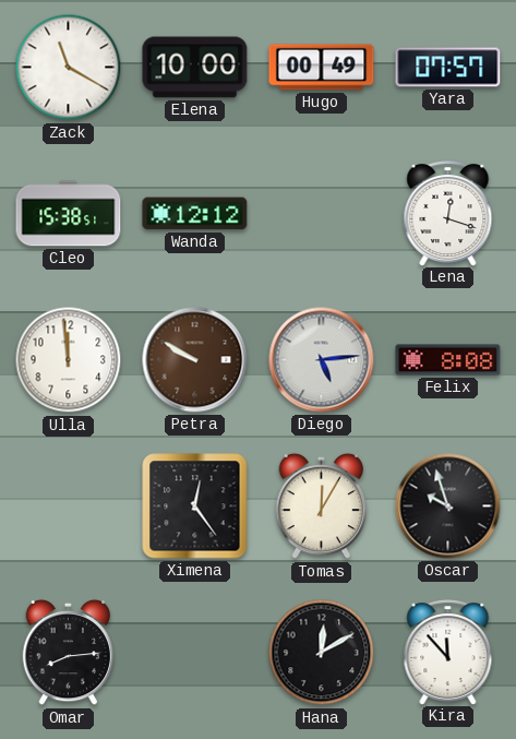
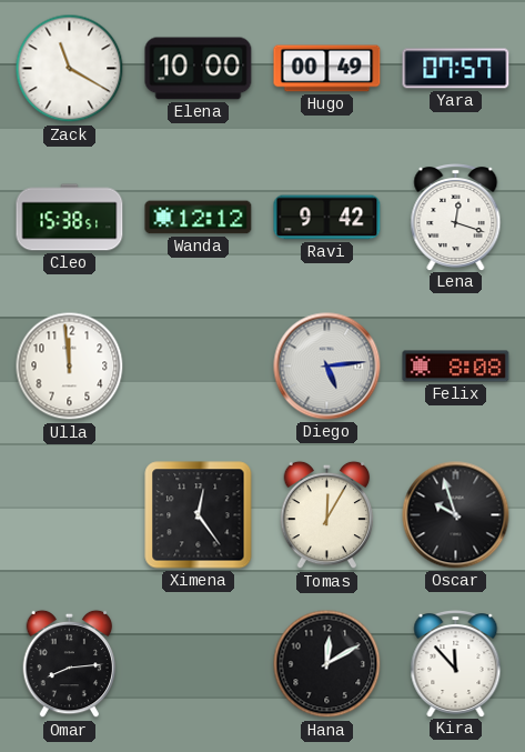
Ravi: none -> 9:42
Petra: 9:50 -> none
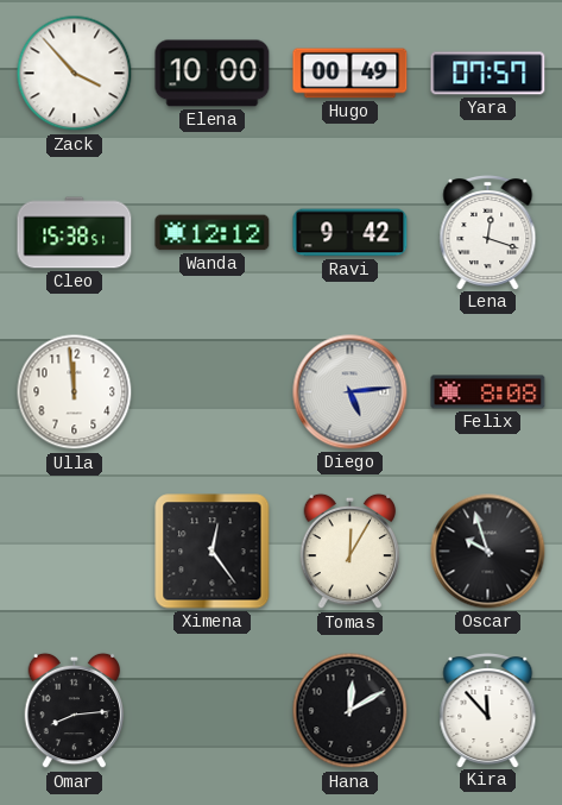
Zack: 11:20 -> 3:53
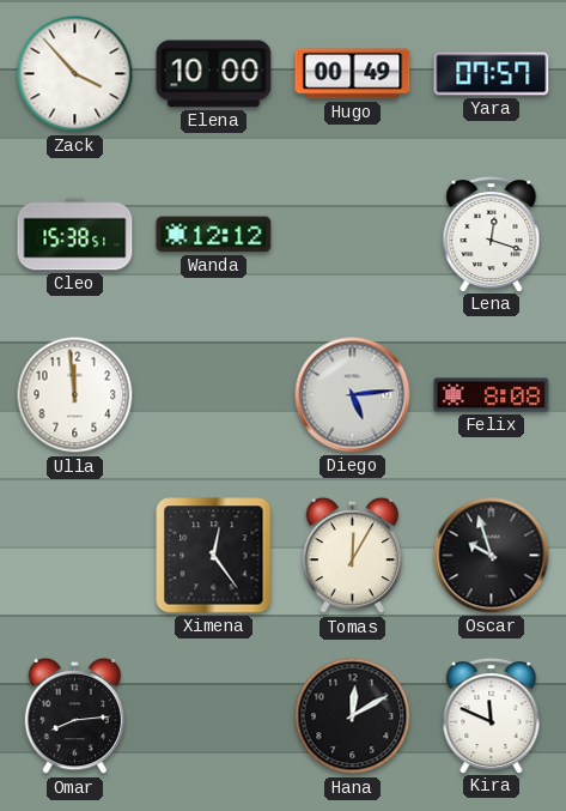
Ravi: 9:42 -> none
Kira: 11:53 -> 11:49
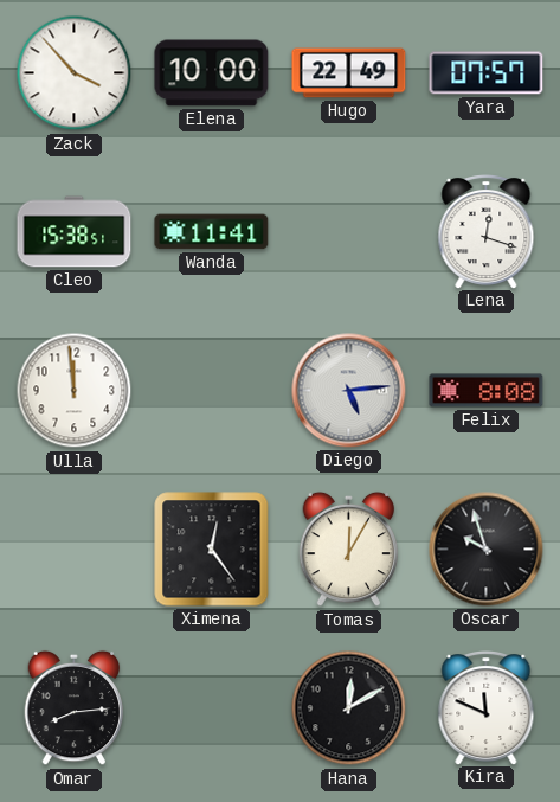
Hugo: 00:49 -> 22:49
Wanda: 12:12 -> 11:41
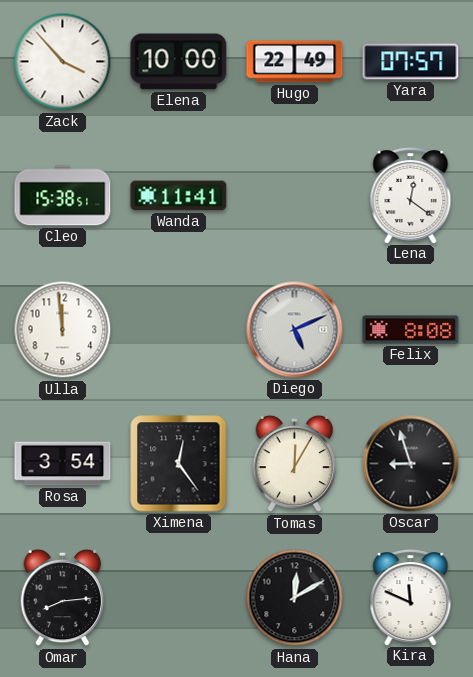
Lena: 12:18 -> 12:21
Diego: 5:14 -> 5:11
Rosa: none -> 3:54
Oscar: 9:57 -> 8:57
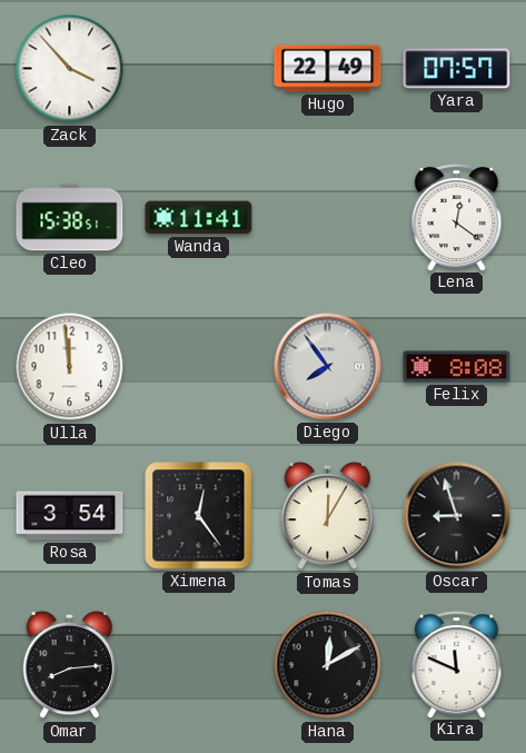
Elena: 10:00 -> none
Diego: 5:11 -> 7:54
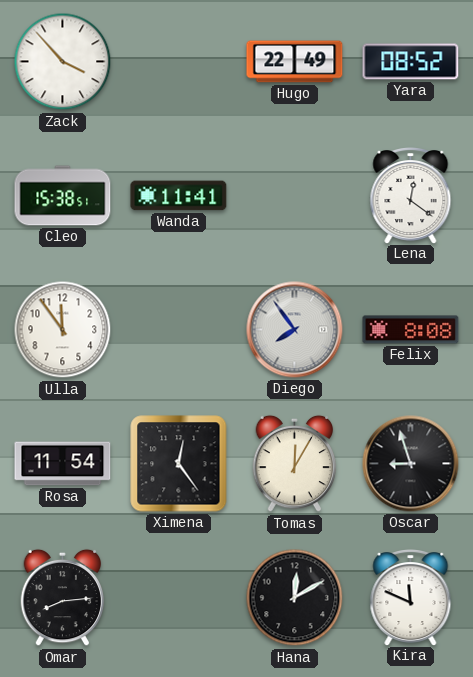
Yara: 07:57 -> 08:52
Ulla: 11:59 -> 11:54
Rosa: 3:54 -> 11:54
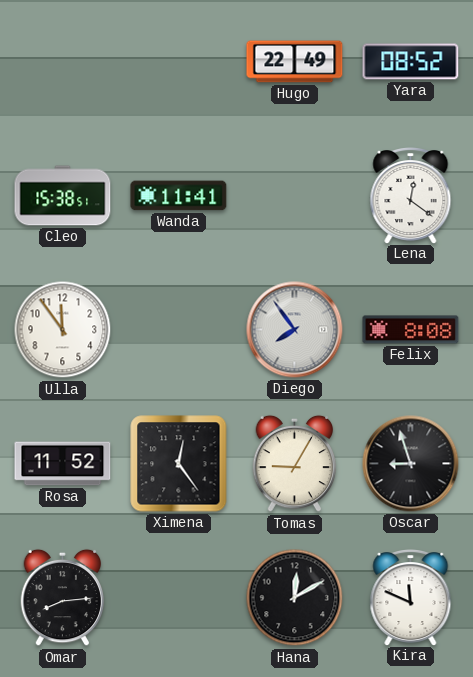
Zack: 3:53 -> none
Rosa: 11:54 -> 11:52
Tomas: 12:05 -> 9:05
